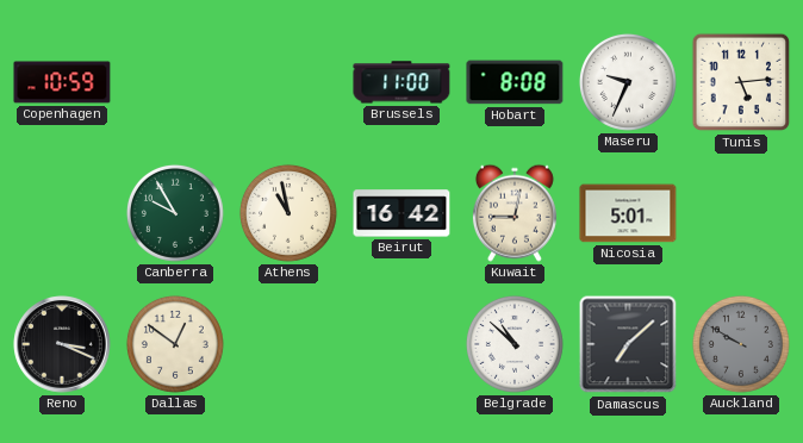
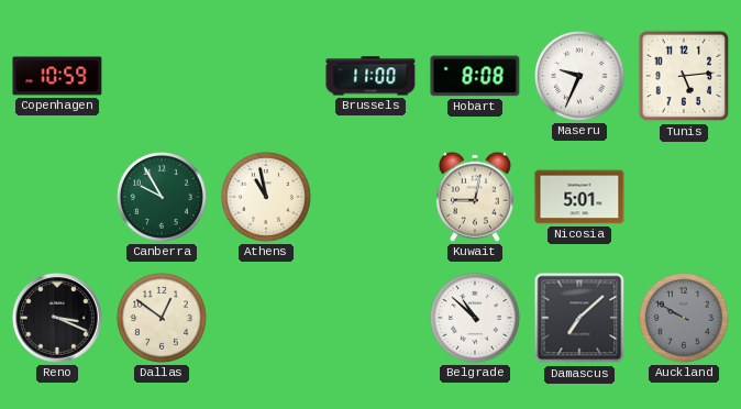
Beirut: 16:42 -> none
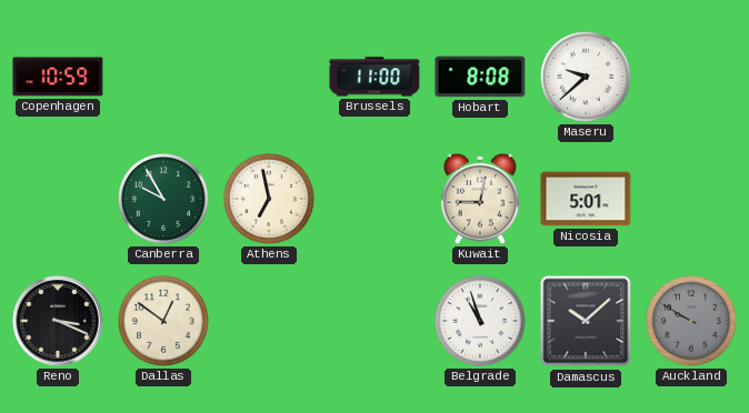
Maseru: 9:34 -> 9:38
Tunis: 5:14 -> none
Athens: 10:58 -> 6:58
Belgrade: 10:52 -> 10:57
Damascus: 7:08 -> 10:08
